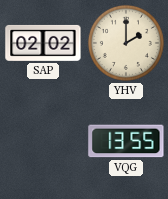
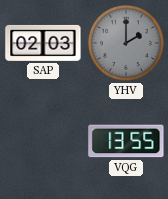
SAP: 02:02 -> 02:03
YHV dial: cream -> grey
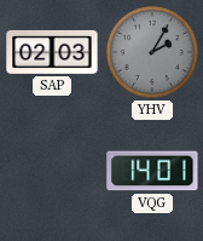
YHV: 2:00 -> 2:05
VQG: 13:55 -> 14:01
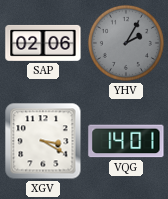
SAP: 02:03 -> 02:06
XGV: none -> 3:20
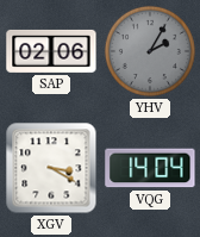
VQG: 14:01 -> 14:04
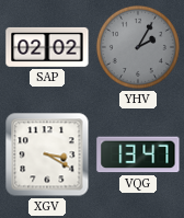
SAP: 02:06 -> 02:02
VQG: 14:04 -> 13:47
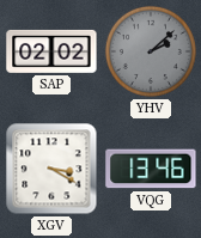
YHV: 2:05 -> 2:08
VQG: 13:47 -> 13:46
